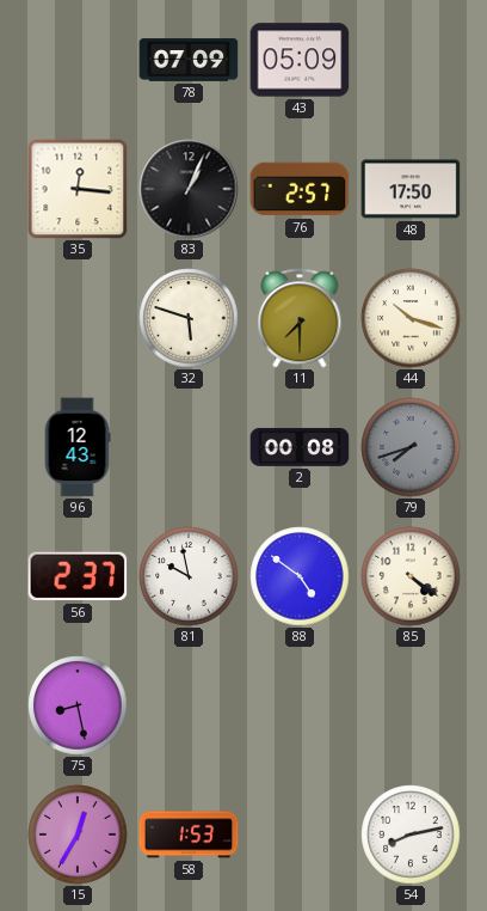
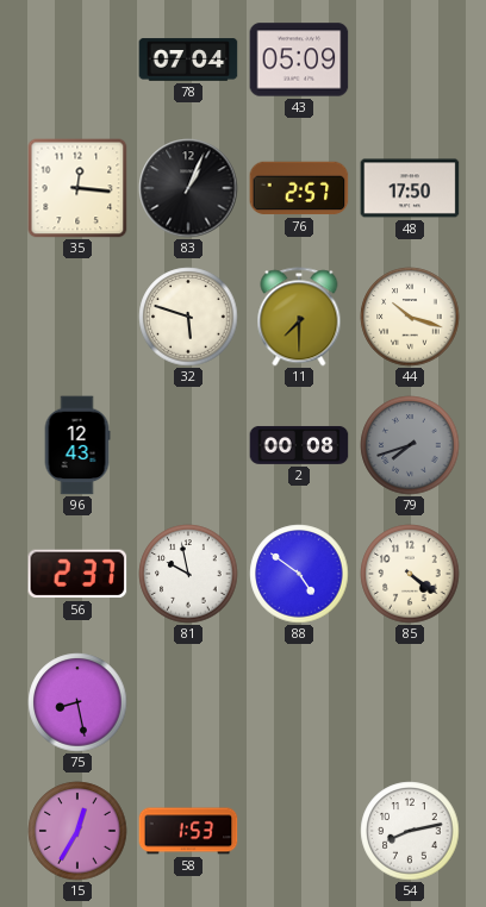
78: 07:09 -> 07:04
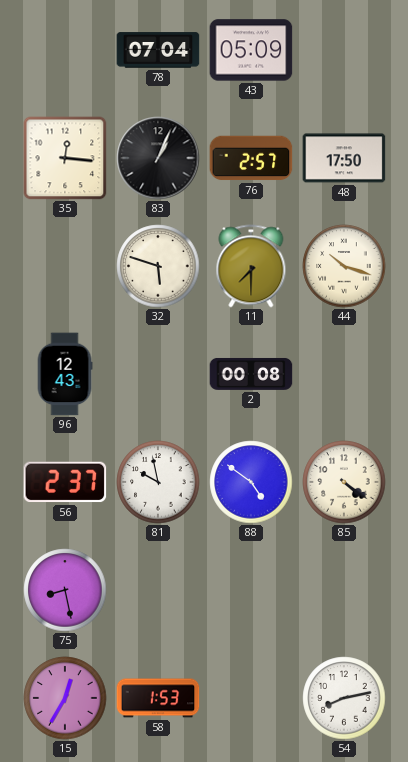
79: 7:42 -> none
